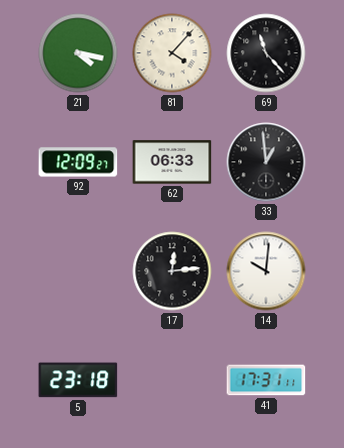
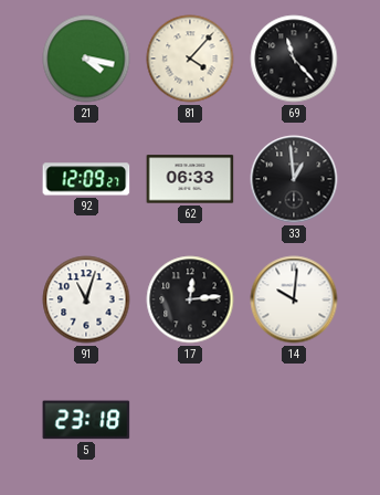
91: none -> 11:03
41: 17:31 -> none
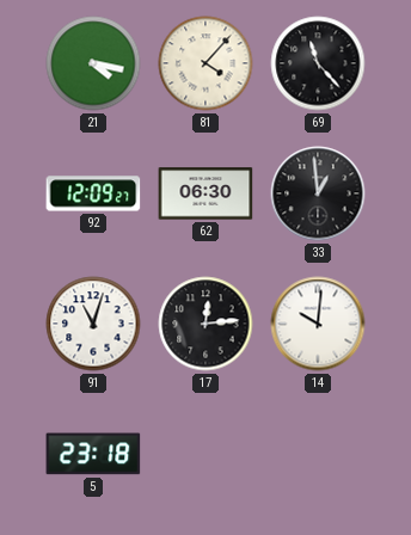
62: 06:33 -> 06:30
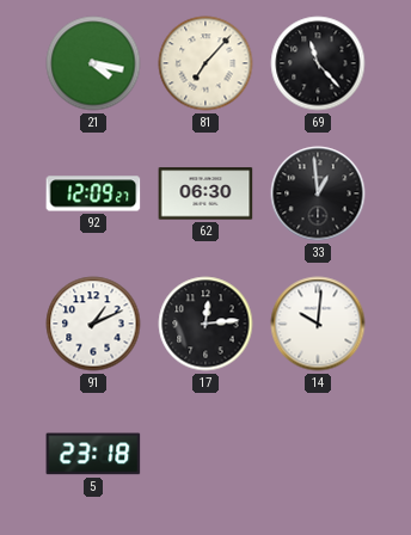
81: 4:07 -> 7:07
91: 11:03 -> 1:11
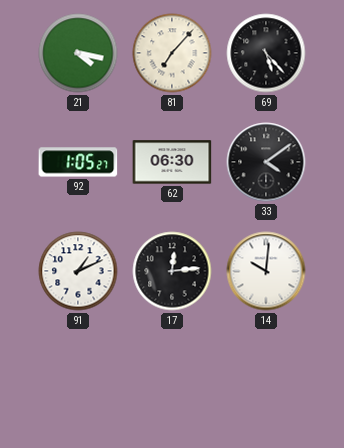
69: 11:23 -> 5:23
92: 12:09 -> 1:05
33: 12:59 -> 4:09
5: 23:18 -> none
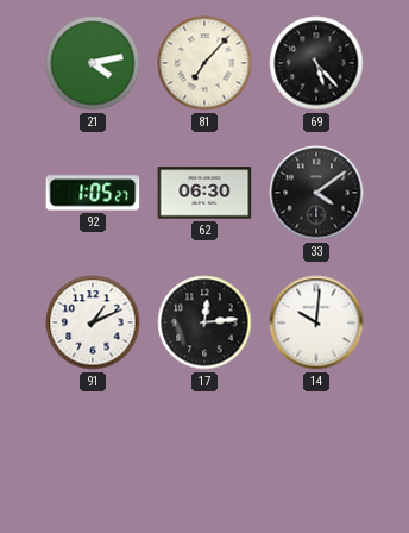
21: 4:17 -> 4:13
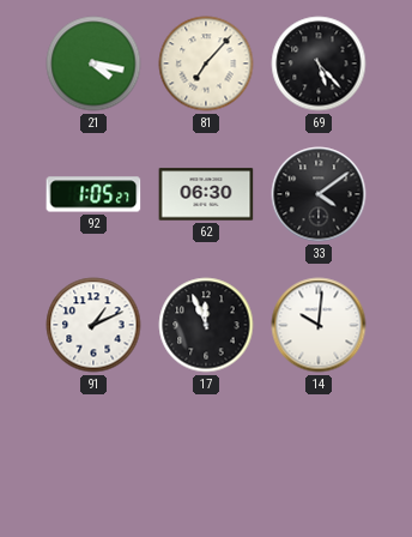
21: 4:13 -> 4:17
17: 12:14 -> 11:56
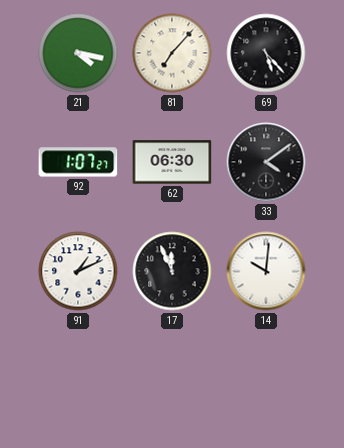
92: 1:05 -> 1:07
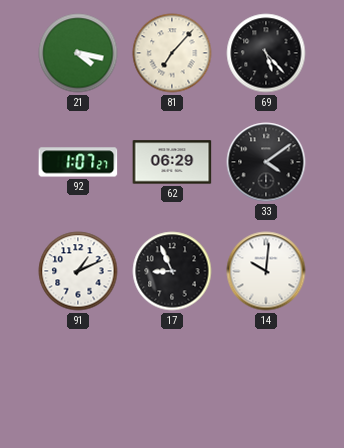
62: 06:30 -> 06:29
17: 11:56 -> 8:56
